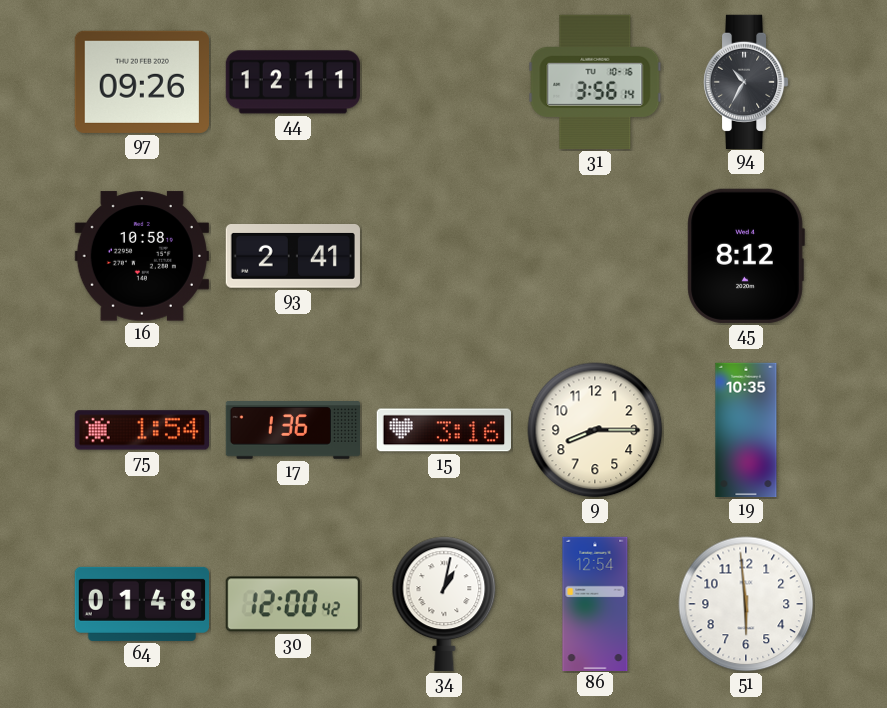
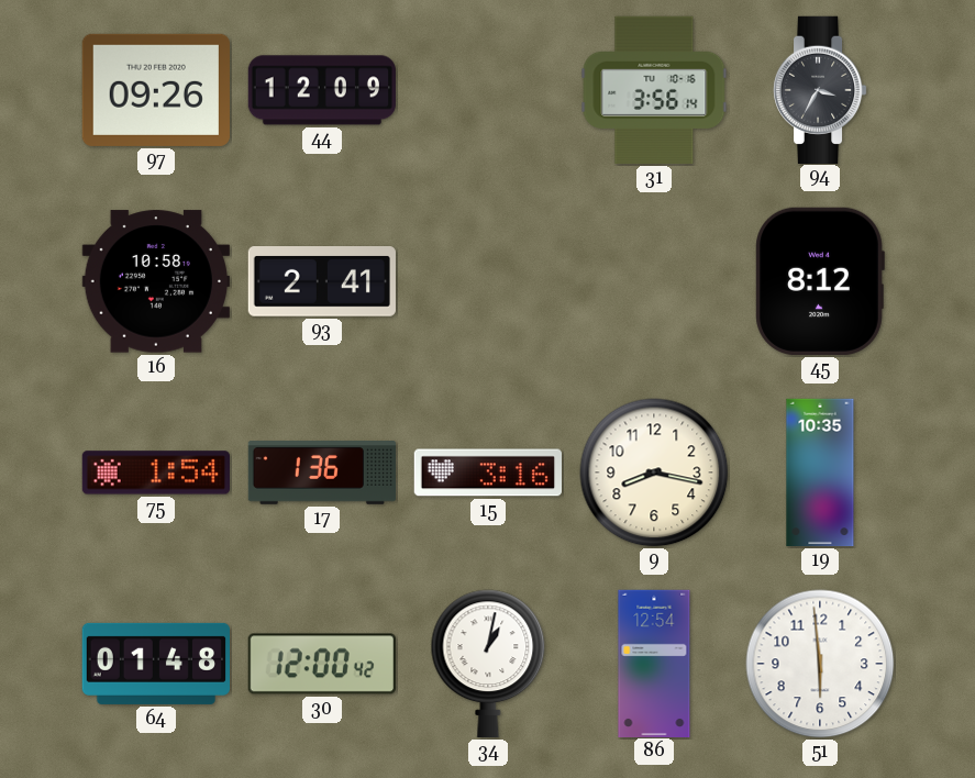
44: 12:11 -> 12:09
94: 10:35 -> 3:35
9: 8:15 -> 8:17
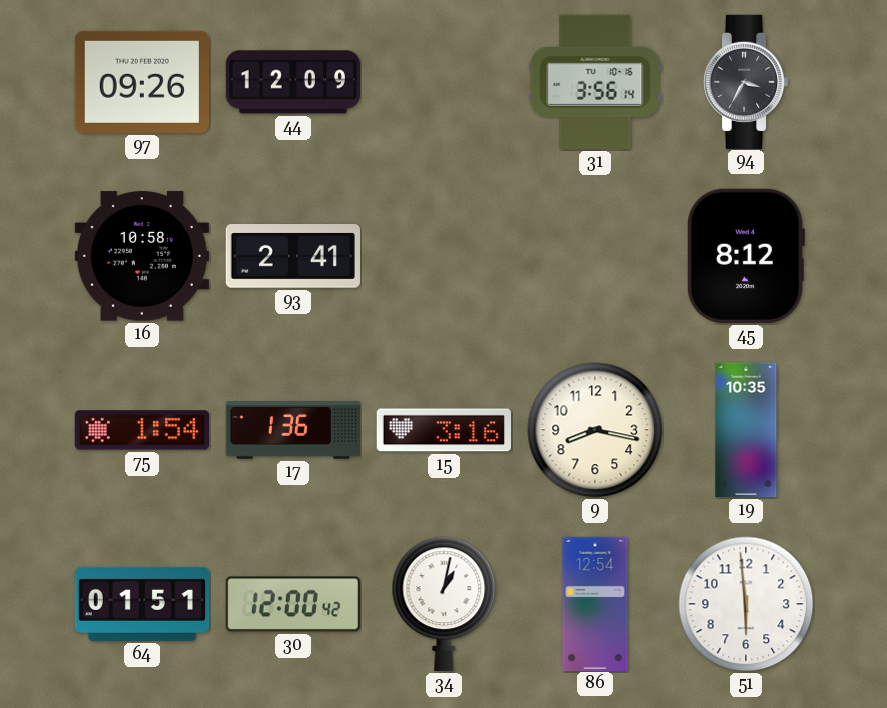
64: 01:48 -> 01:51
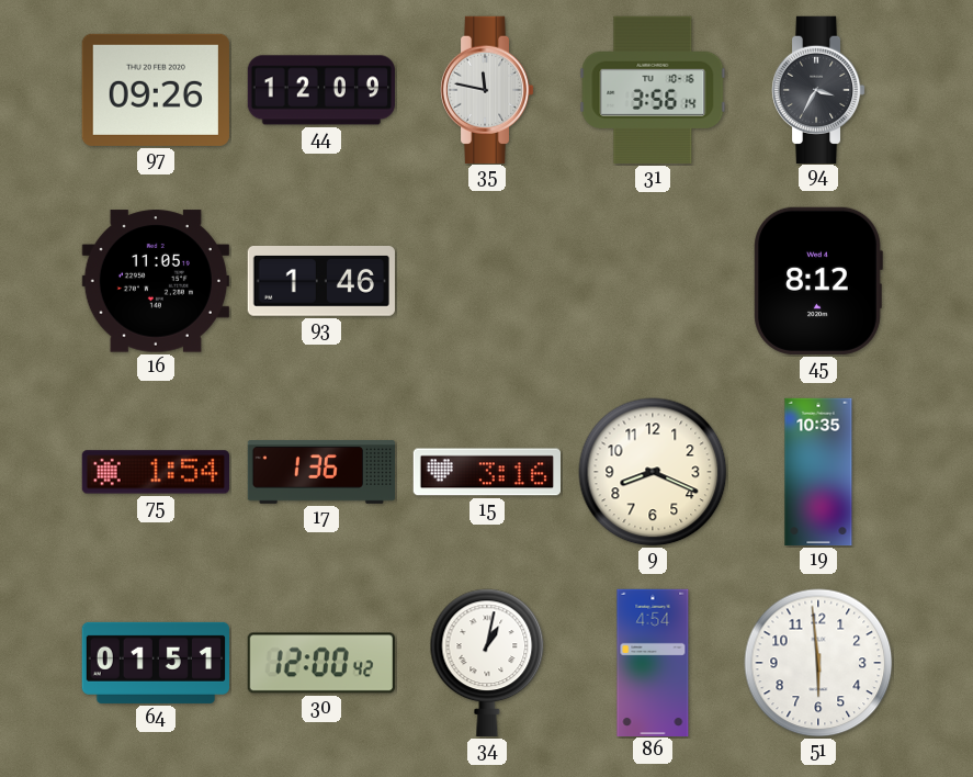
35: none -> 11:47
16: 10:58 -> 11:05
93: 2:41 -> 1:46
9: 8:17 -> 8:19
86: 12:54 -> 4:54
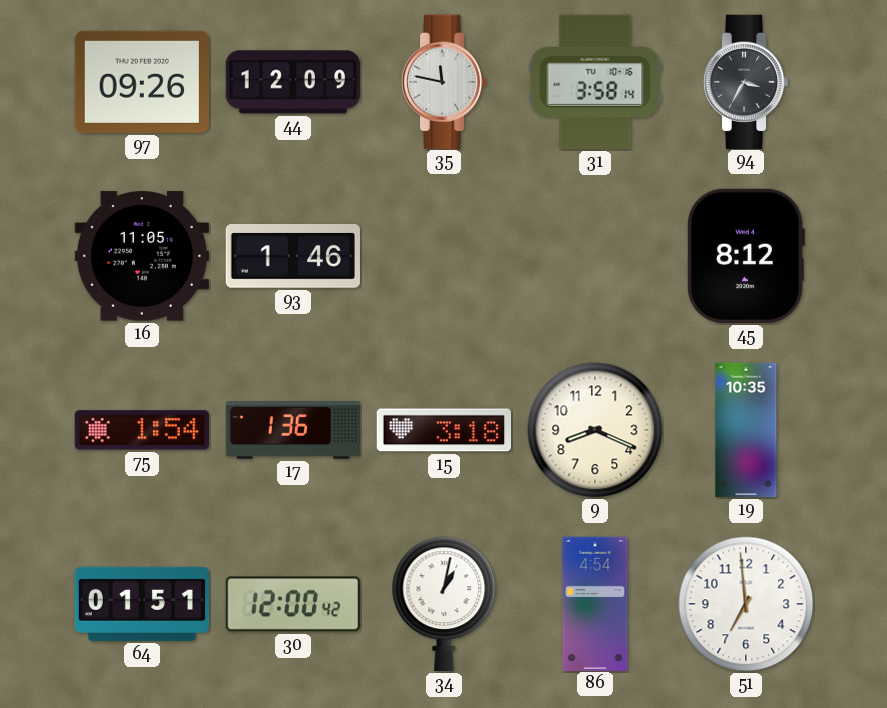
31: 3:56 -> 3:58
15: 3:16 -> 3:18
51: 5:59 -> 6:59
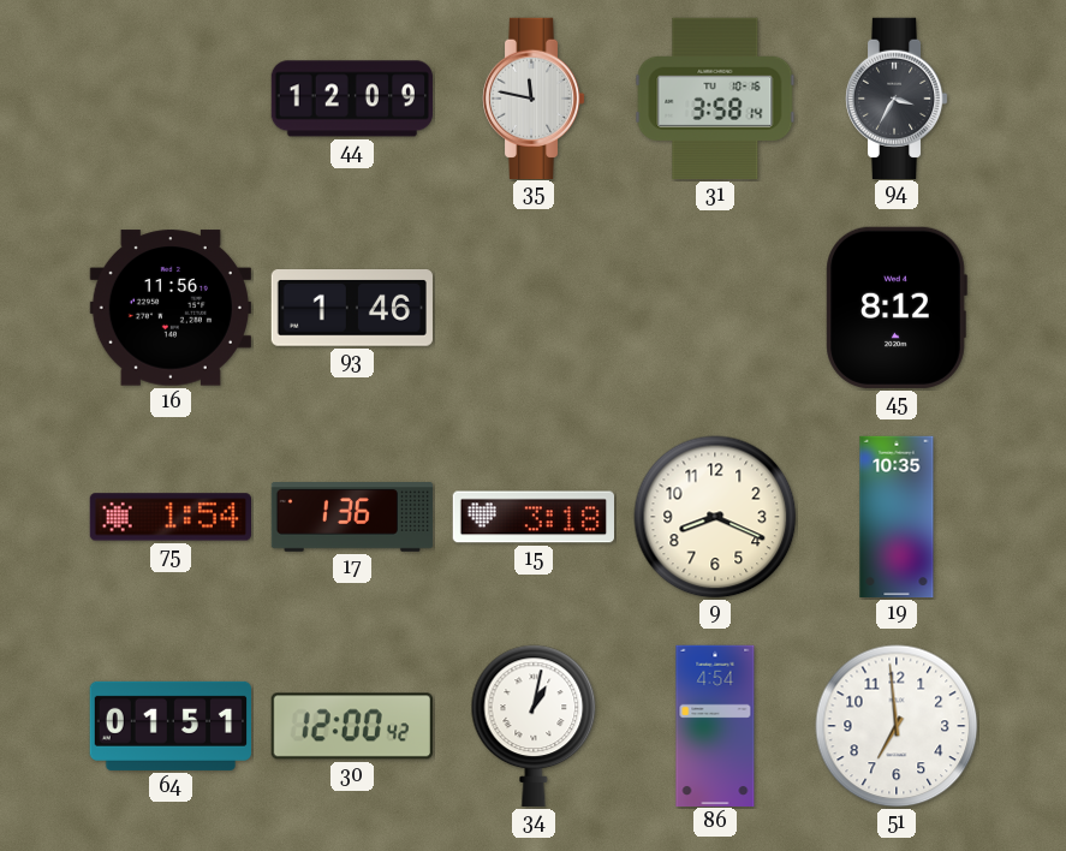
97: 09:26 -> none
16: 11:05 -> 11:56
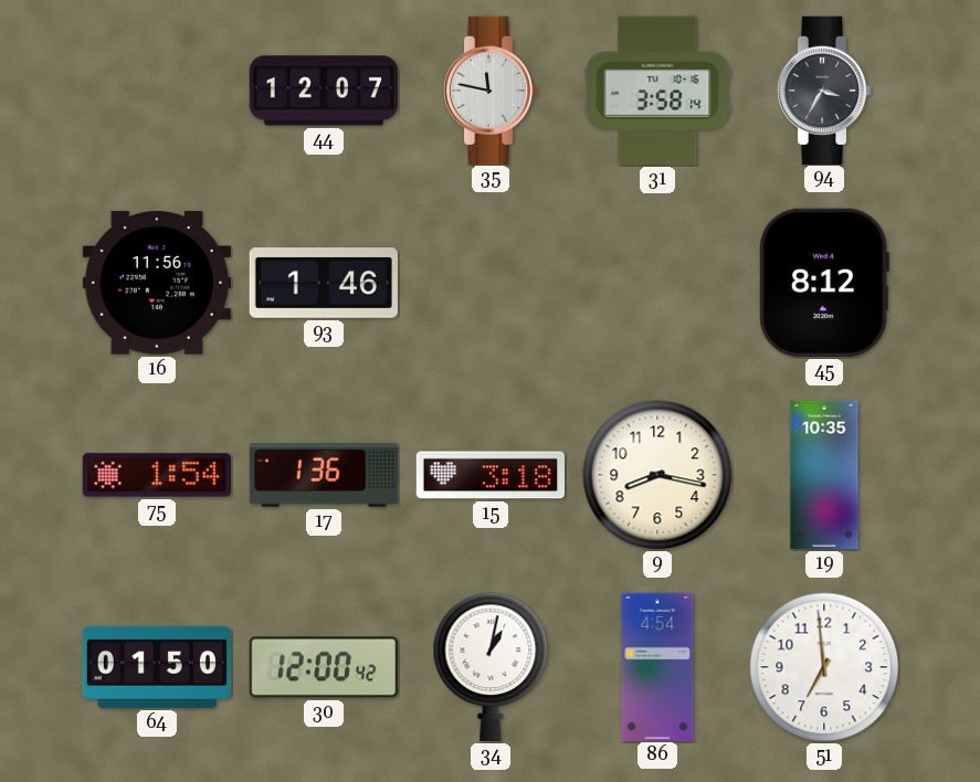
44: 12:09 -> 12:07
9: 8:19 -> 8:17
64: 01:51 -> 01:50
